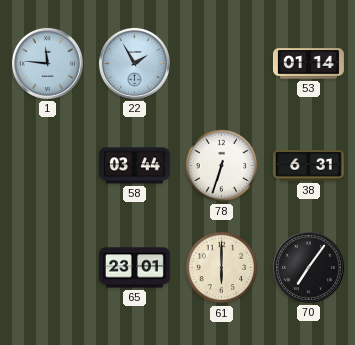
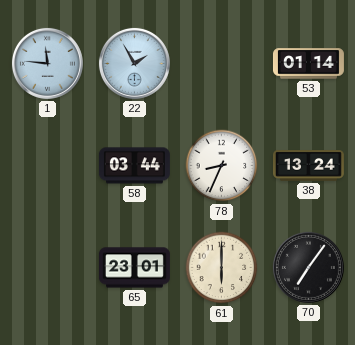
78: 6:33 -> 8:34
38: 6:31 -> 13:24
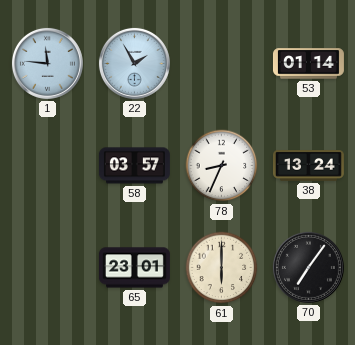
58: 03:44 -> 03:57
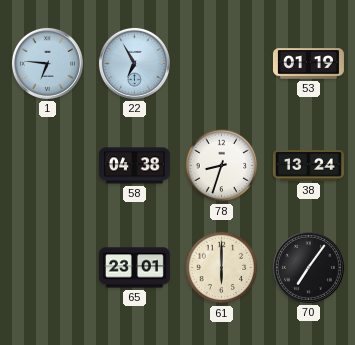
1: 11:46 -> 6:46
22: 1:55 -> 6:55
53: 01:14 -> 01:19
58: 03:57 -> 04:38
78: 8:34 -> 8:33
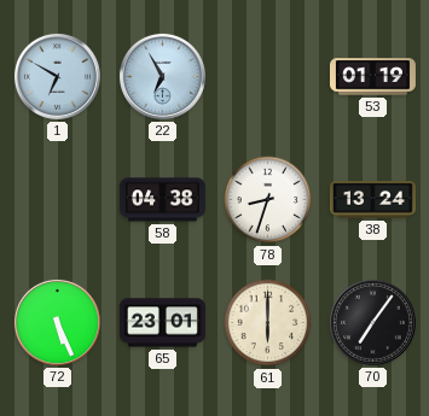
1: 6:46 -> 6:50
72: none -> 5:26
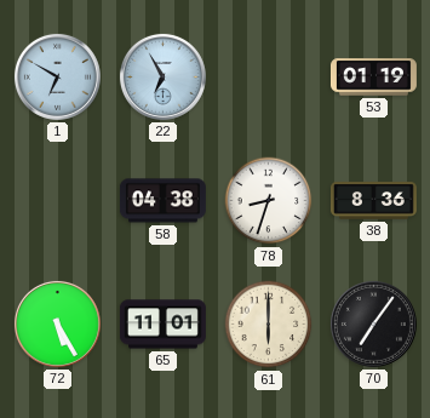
38: 13:24 -> 8:36
72: 5:26 -> 5:25
65: 23:01 -> 11:01
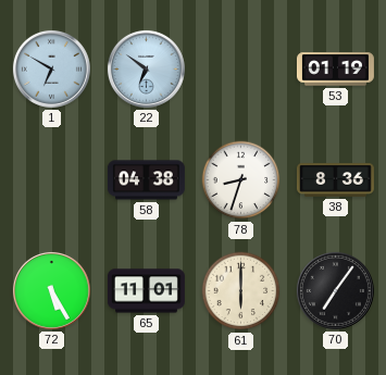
22: 6:55 -> 6:51
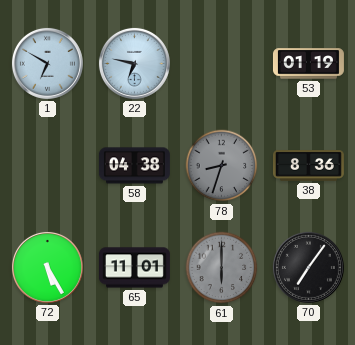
22: 6:51 -> 6:47
78 dial: white -> grey
61 dial: cream -> grey
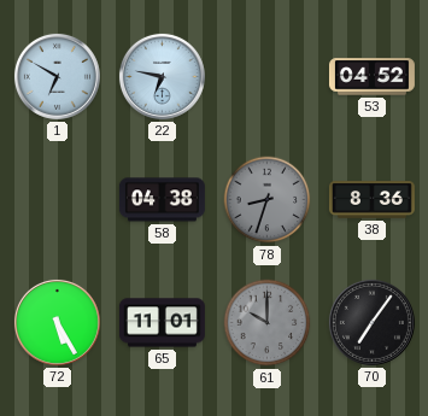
53: 01:19 -> 04:52
61: 6:00 -> 10:00
